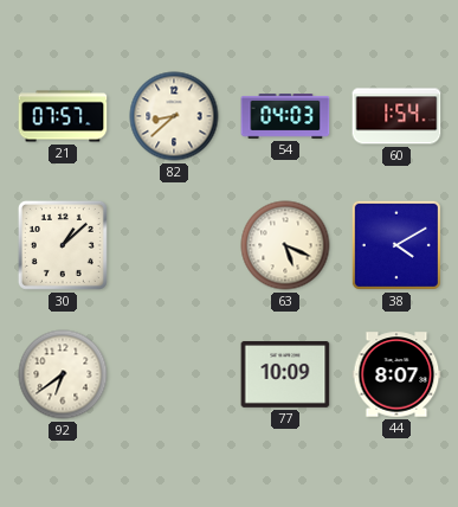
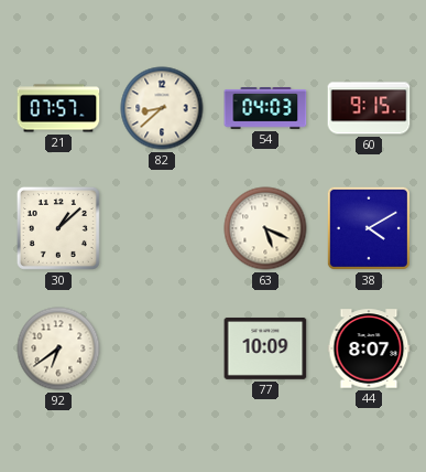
60: 1:54 -> 9:15
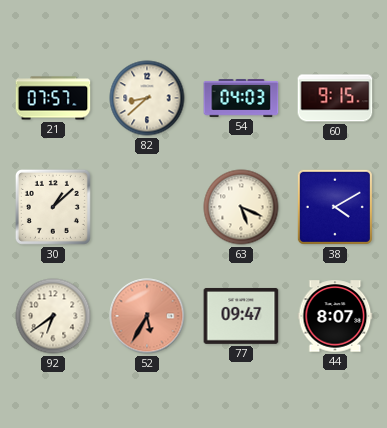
52: none -> 5:35
77: 10:09 -> 09:47
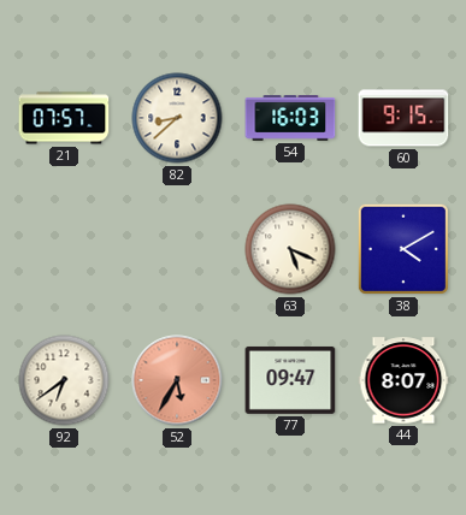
54: 04:03 -> 16:03
30: 1:08 -> none
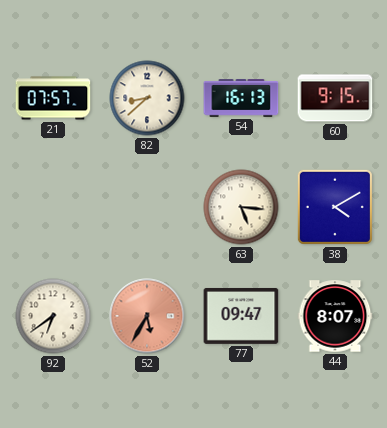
54: 16:03 -> 16:13
63: 5:19 -> 5:16
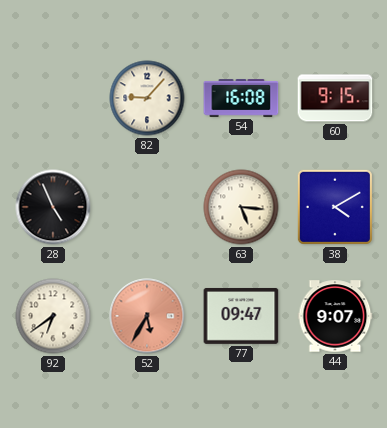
21: 07:57 -> none
82: 8:38 -> 9:07
54: 16:13 -> 16:08
28: none -> 4:56
44: 8:07 -> 9:07
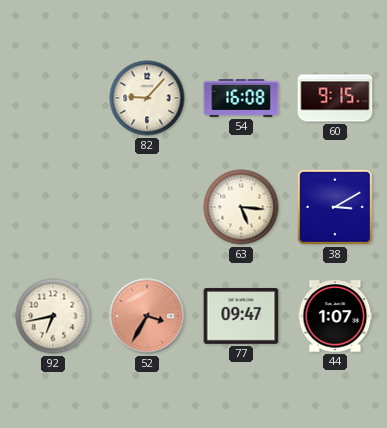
28: 4:56 -> none
38: 4:10 -> 3:10
92: 6:39 -> 6:43
52: 5:35 -> 3:35
44: 9:07 -> 1:07
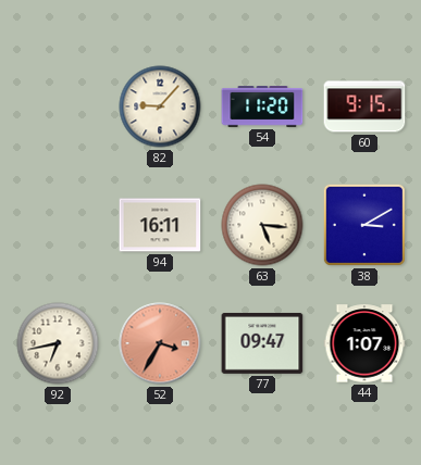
54: 16:08 -> 11:20
94: none -> 16:11
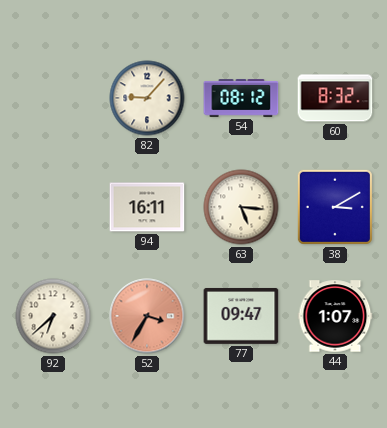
54: 11:20 -> 08:12
60: 9:15 -> 8:32
92: 6:43 -> 6:38
